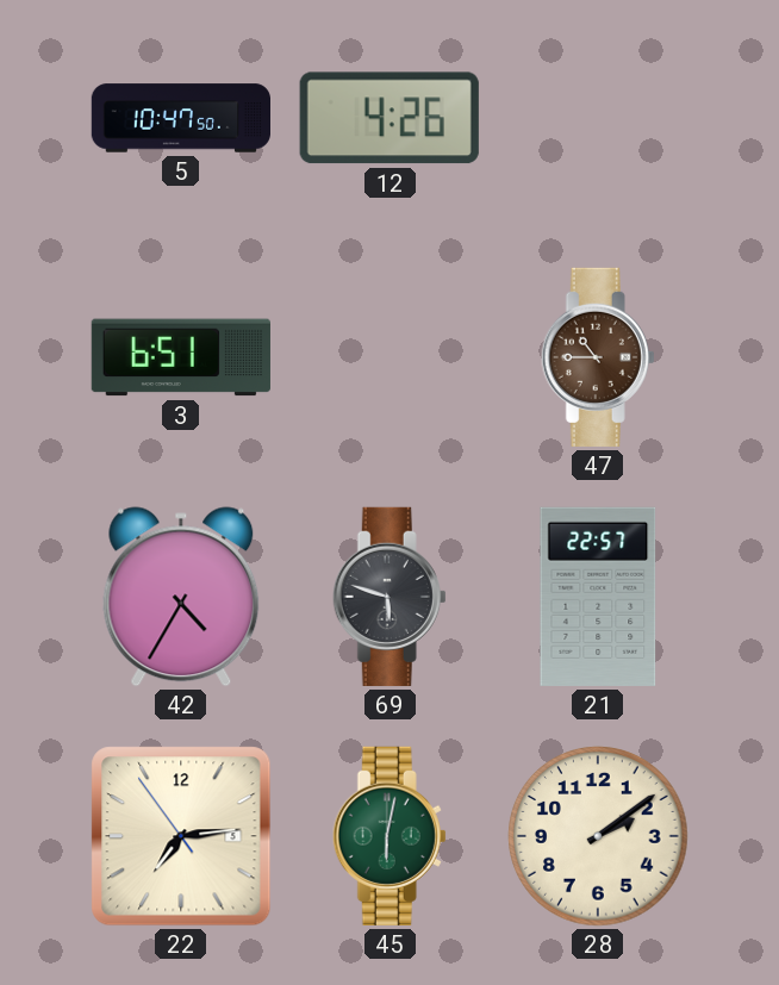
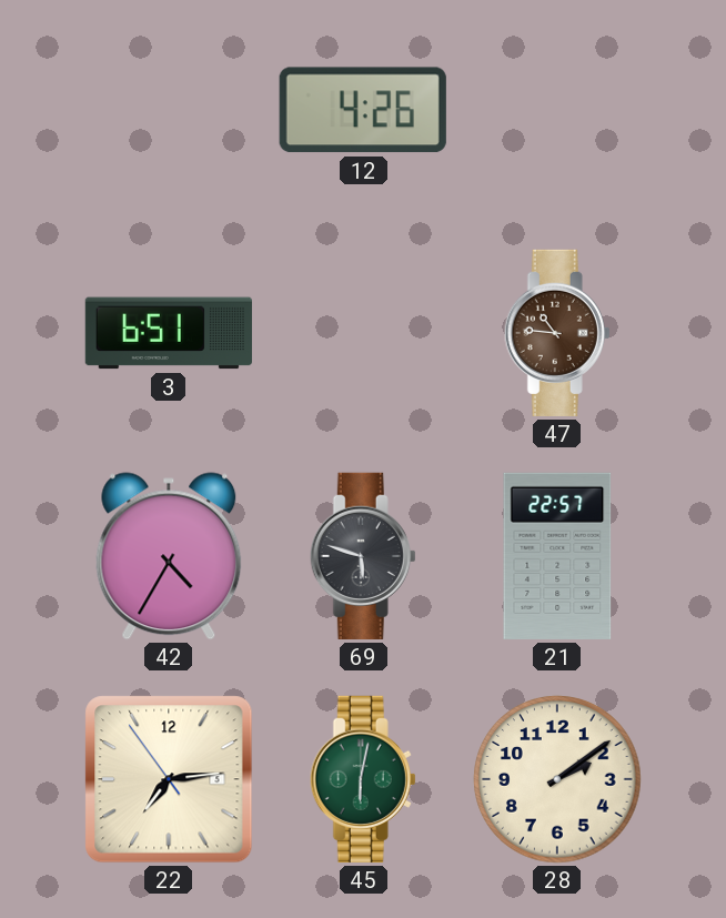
5: 10:47 -> none
47: 10:45 -> 10:46
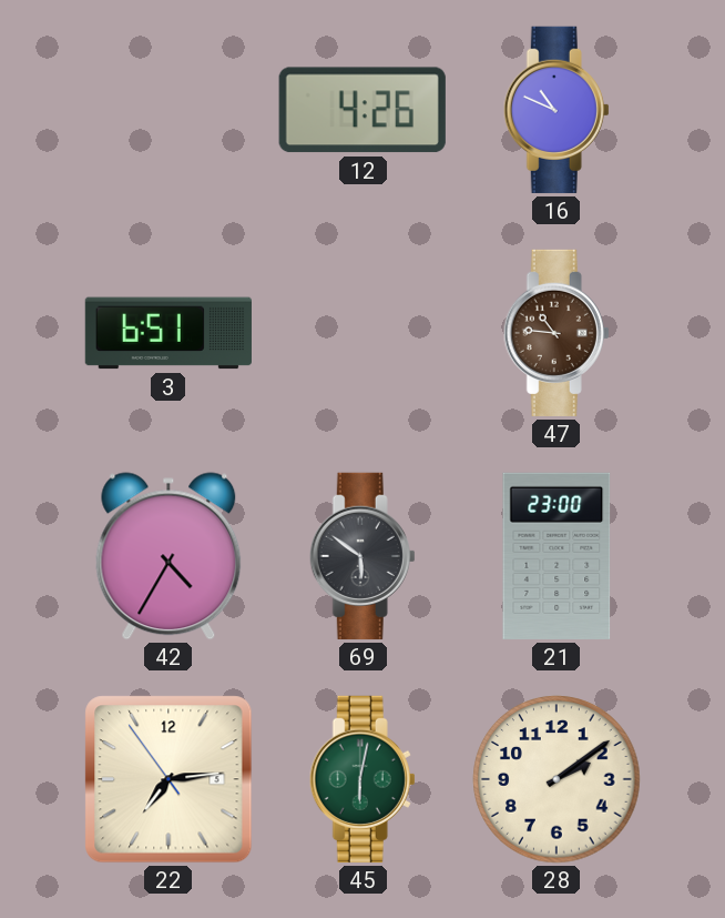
16: none -> 10:49
69: 5:48 -> 5:51
21: 22:57 -> 23:00
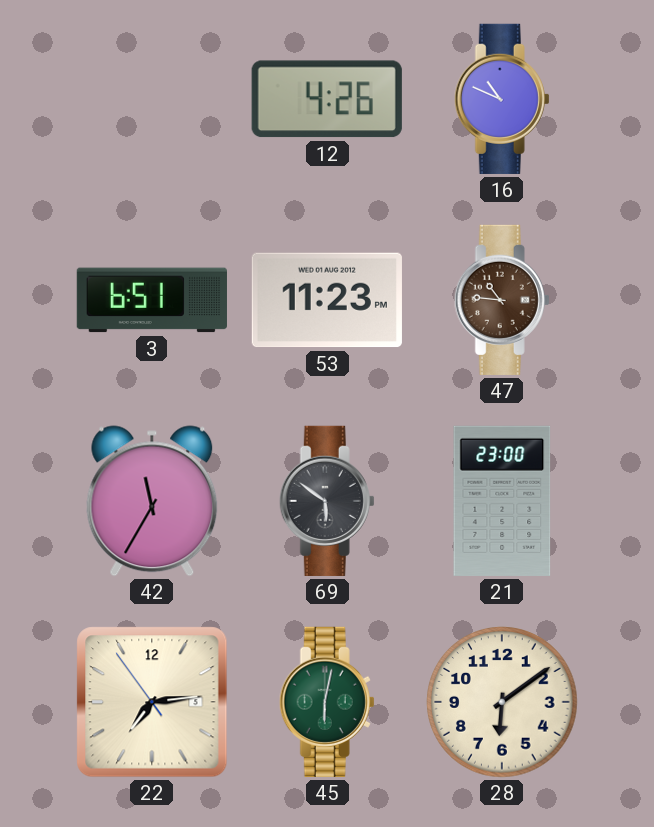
53: none -> 11:23
42: 4:35 -> 11:35
28: 2:09 -> 6:09
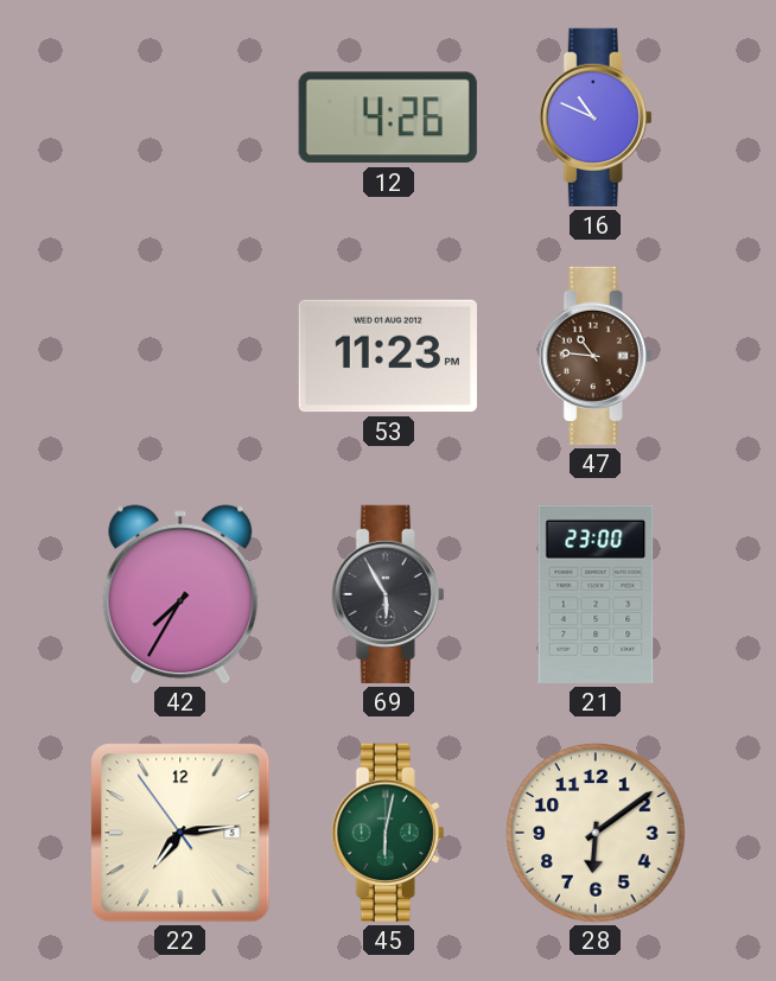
3: 6:51 -> none
42: 11:35 -> 7:35
69: 5:51 -> 5:55
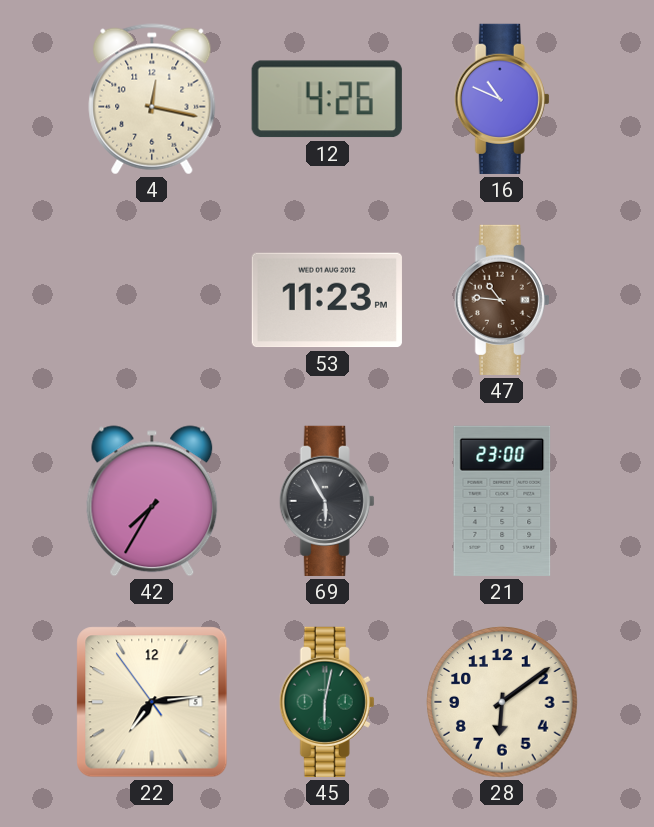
4: none -> 12:17
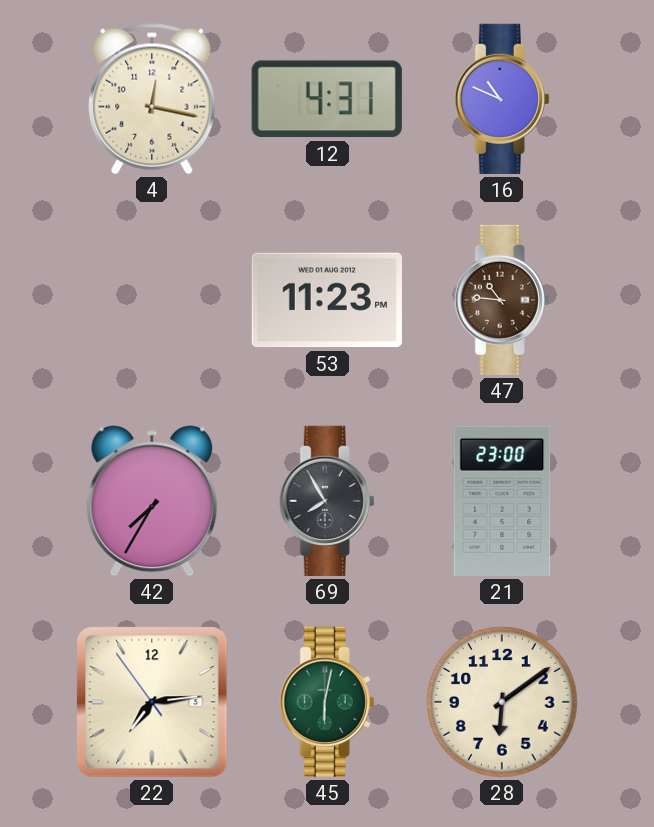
12: 4:26 -> 4:31
69: 5:55 -> 7:55
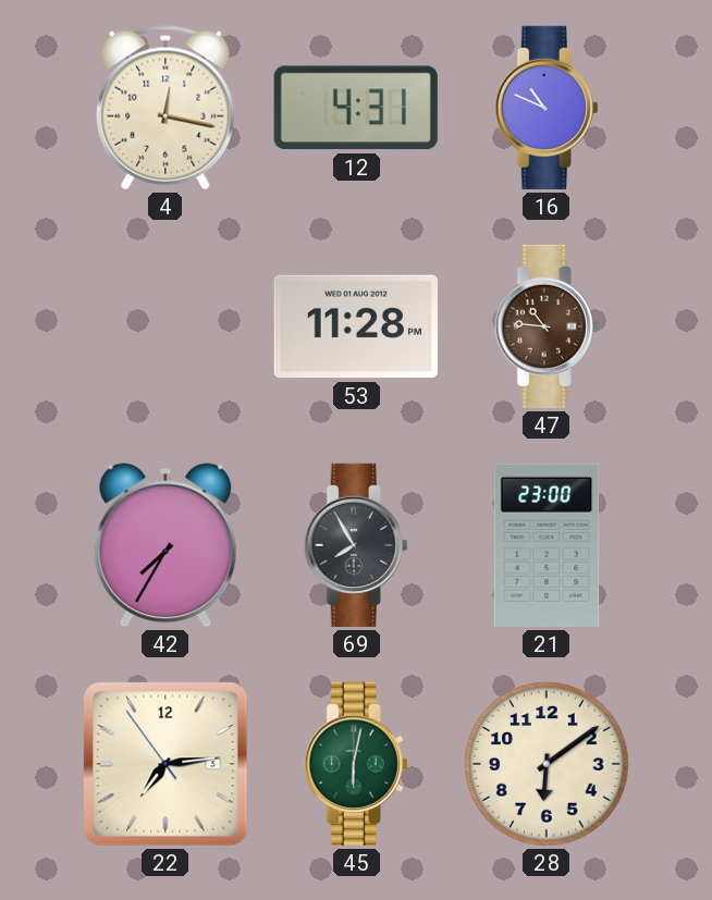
53: 11:23 -> 11:28
